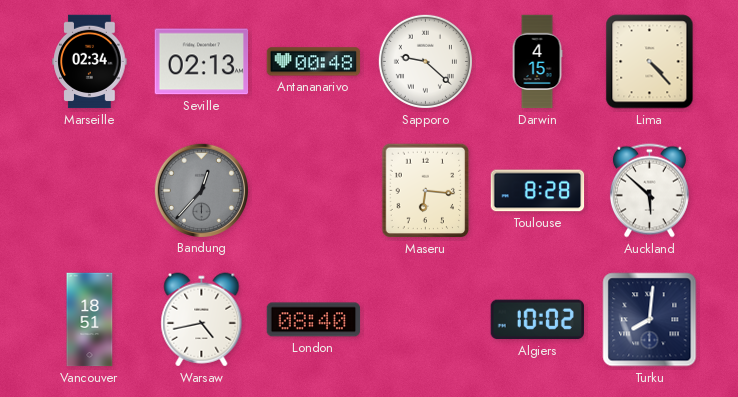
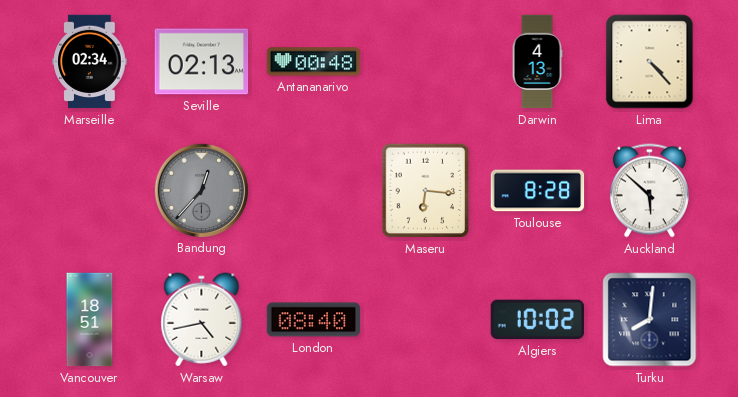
Sapporo: 9:22 -> none
Darwin: 4:15 -> 4:13
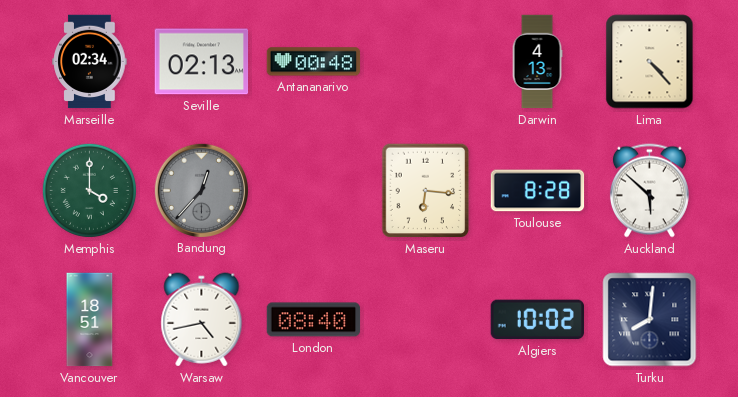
Memphis: none -> 4:00
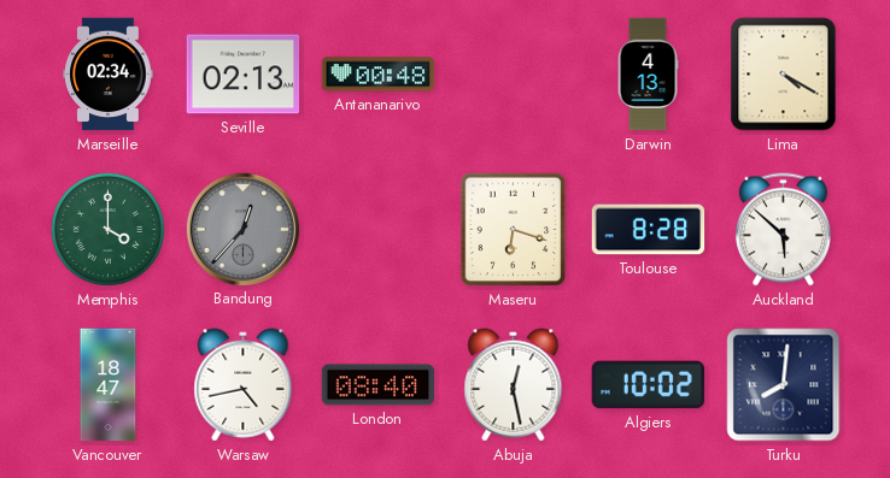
Lima: 4:23 -> 4:20
Maseru: 6:16 -> 6:18
Vancouver: 18:51 -> 18:47
Abuja: none -> 12:28
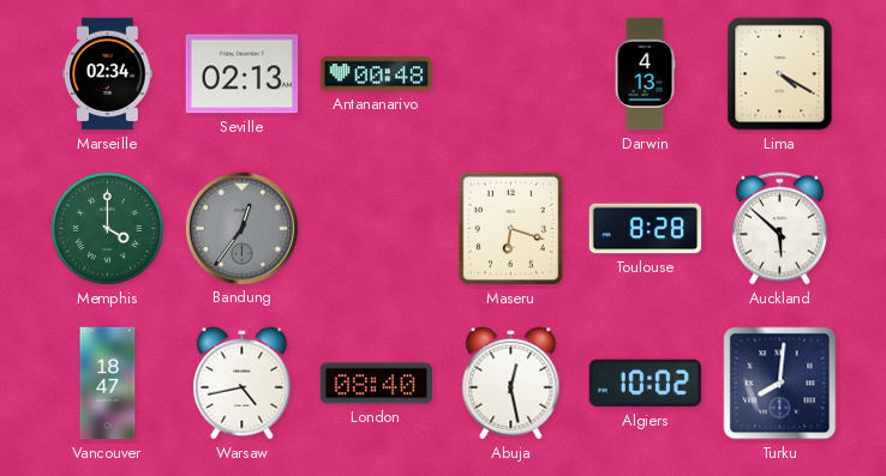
Bandung: 12:37 -> 12:36
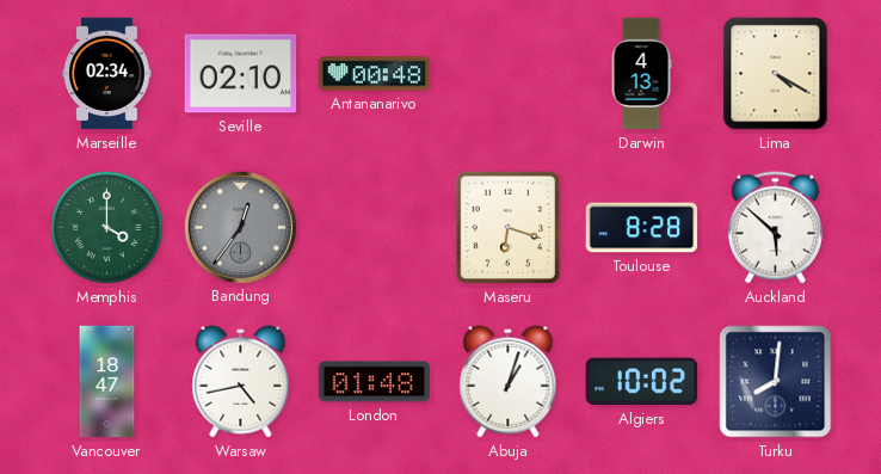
Seville: 02:13 -> 02:10
London: 08:40 -> 01:48
Abuja: 12:28 -> 1:03
